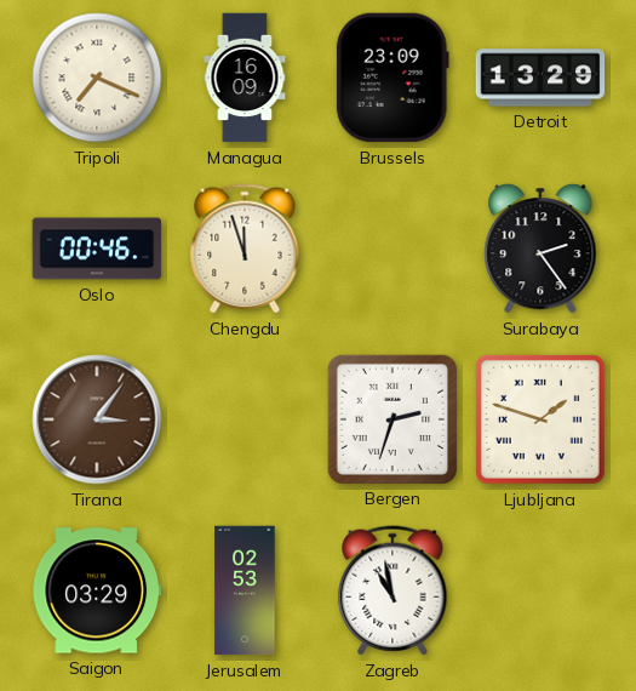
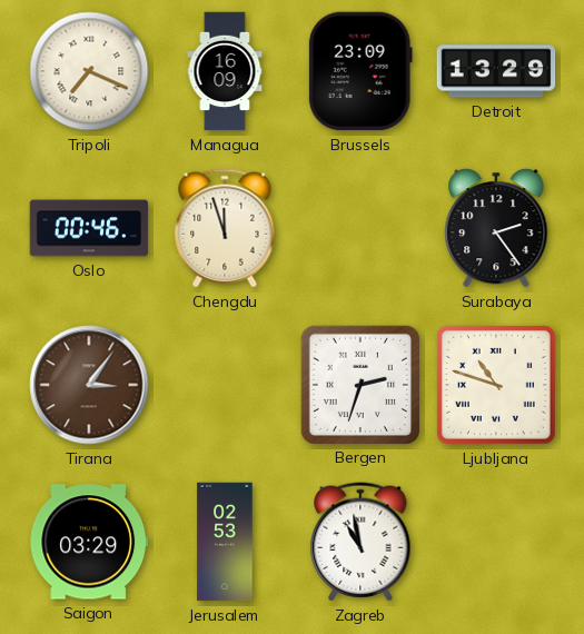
Ljubljana: 1:48 -> 10:48
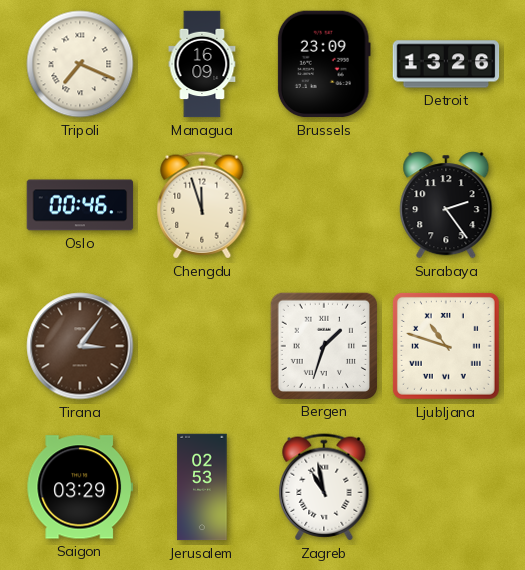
Detroit: 13:29 -> 13:26
Bergen: 2:33 -> 1:33
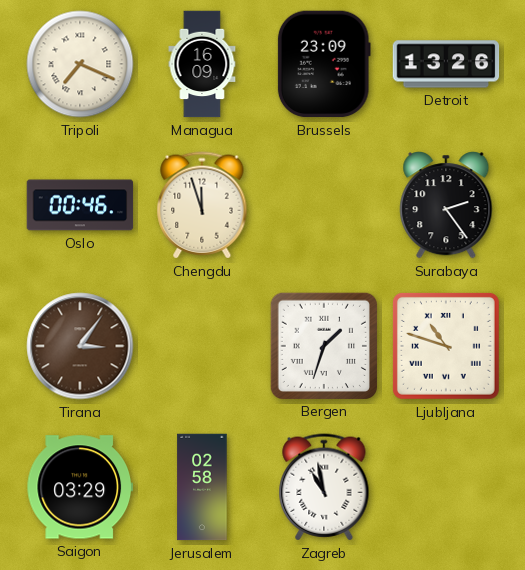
Jerusalem: 02:53 -> 02:58
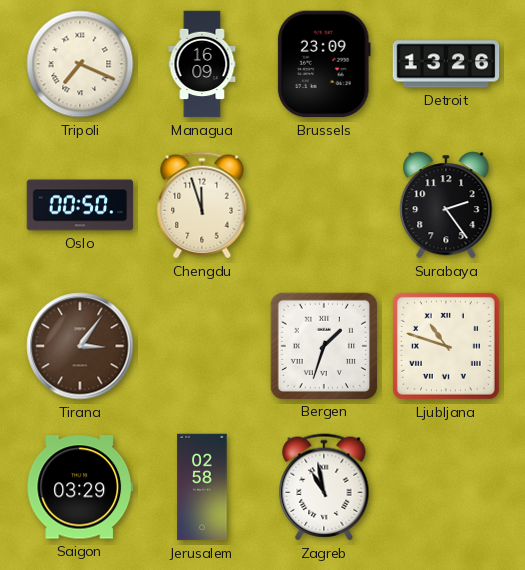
Oslo: 00:46 -> 00:50
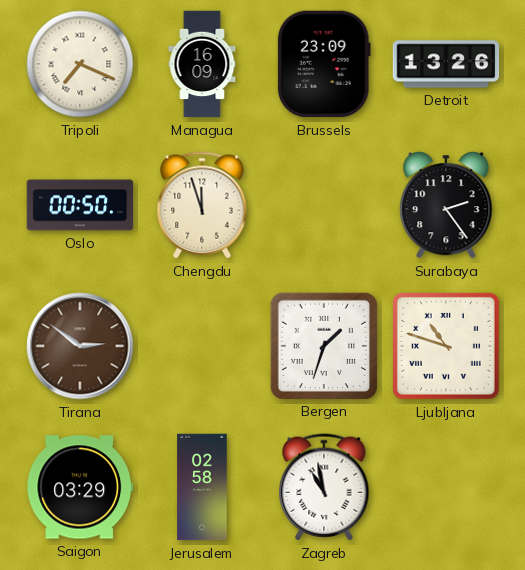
Tirana: 3:06 -> 2:51
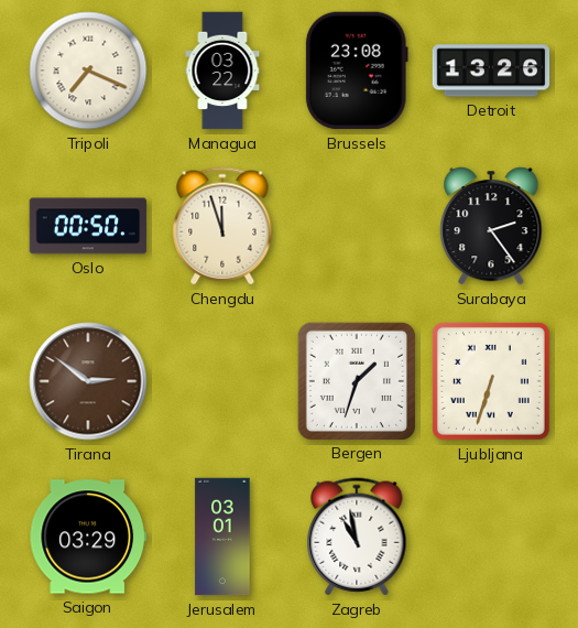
Managua: 16:09 -> 03:22
Brussels: 23:09 -> 23:08
Ljubljana: 10:48 -> 6:33
Jerusalem: 02:58 -> 03:01
